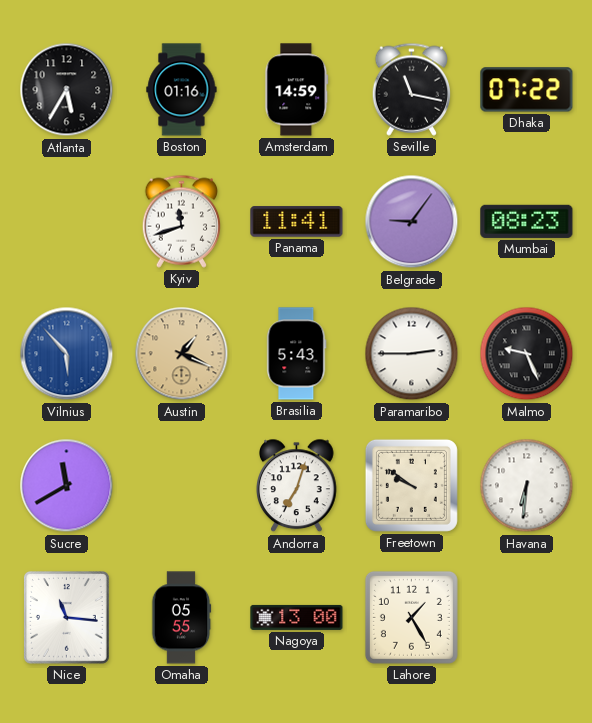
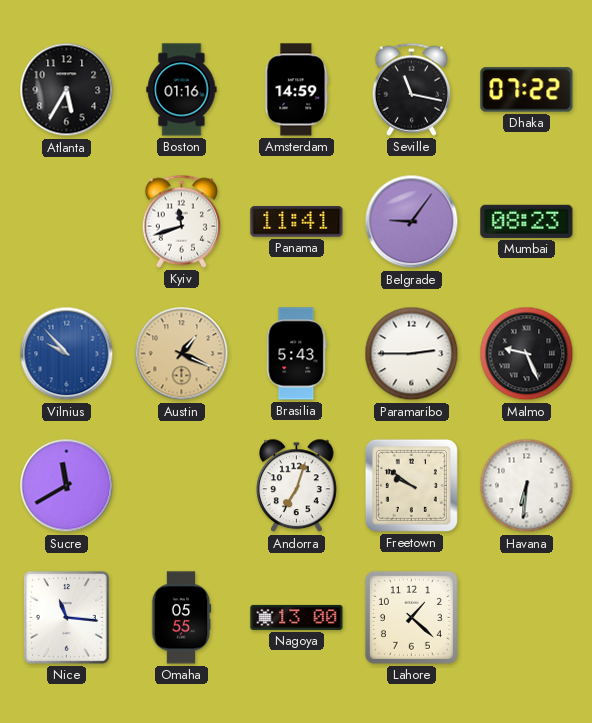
Vilnius: 5:53 -> 9:53
Lahore: 1:25 -> 1:22
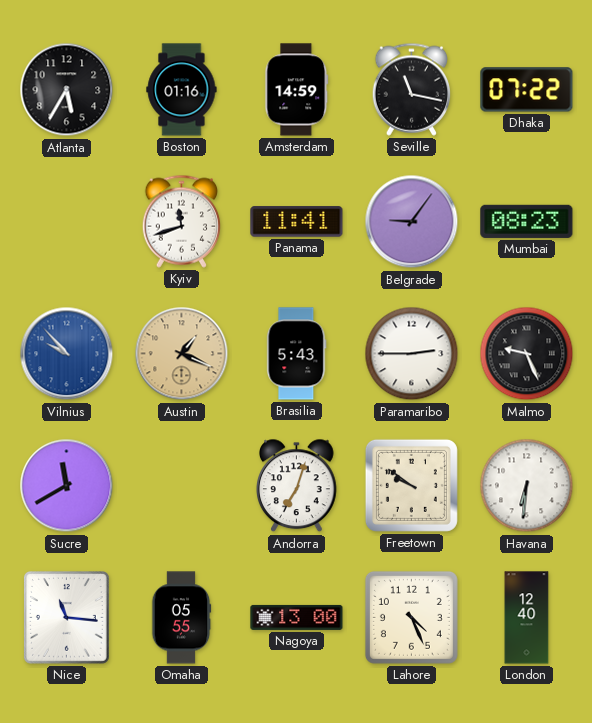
Lahore: 1:22 -> 4:26
London: none -> 12:40
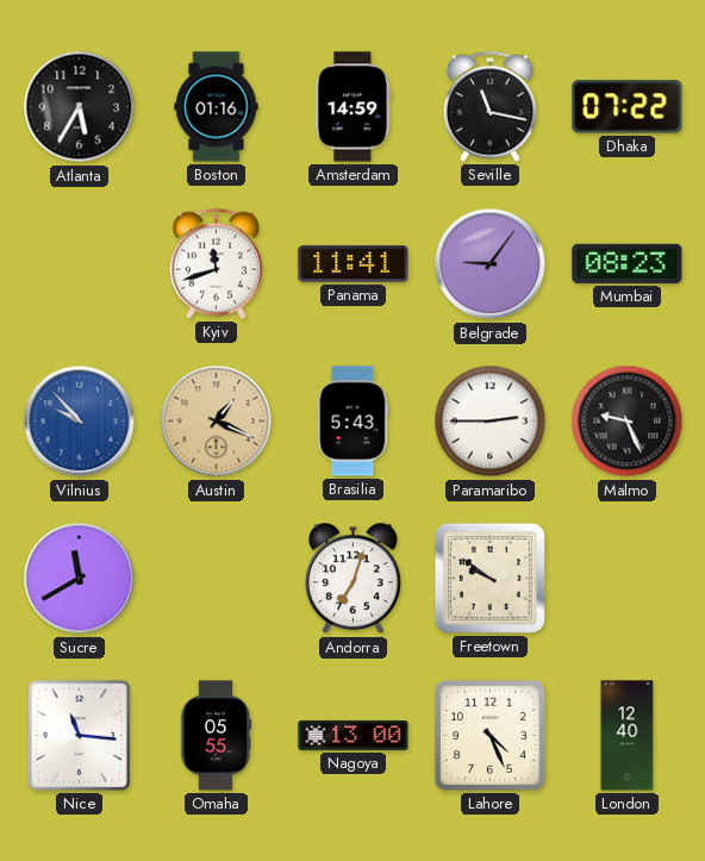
Havana: 6:31 -> none
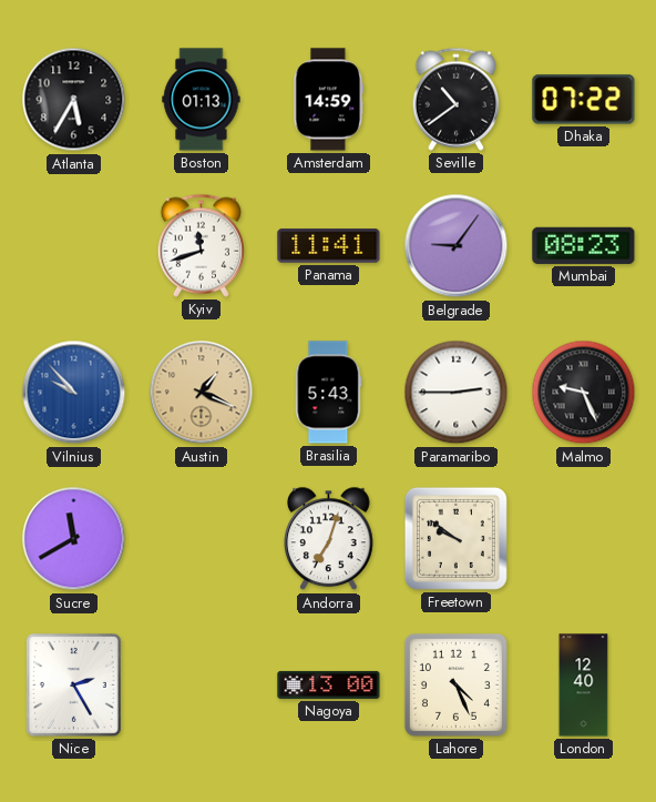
Boston: 01:16 -> 01:13
Seville: 11:17 -> 10:39
Nice: 11:16 -> 2:25
Omaha: 05:55 -> none
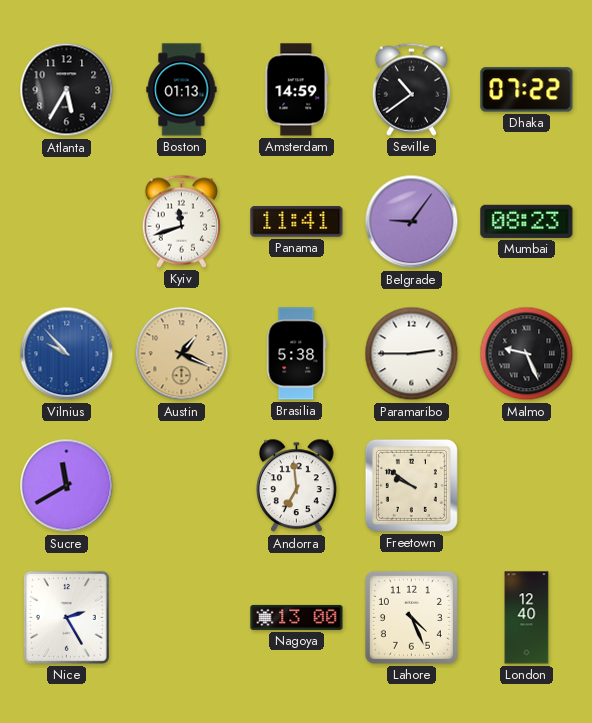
Brasilia: 5:43 -> 5:38
Andorra: 7:03 -> 6:59
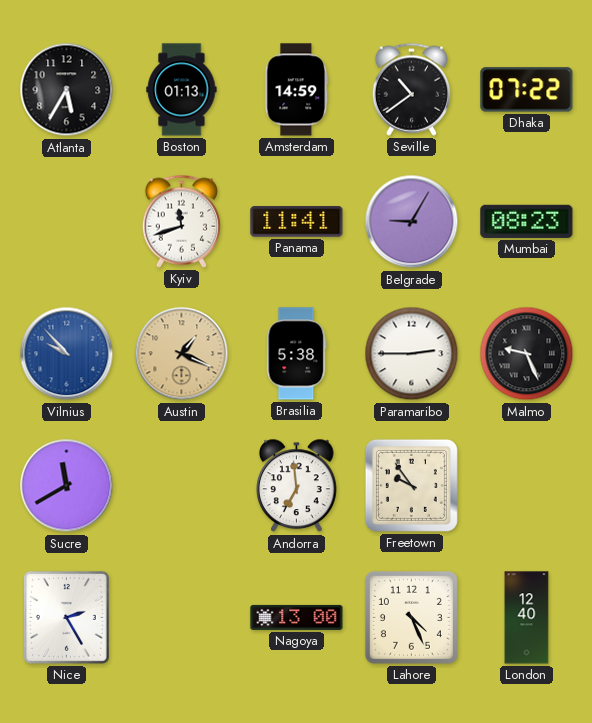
Belgrade: 9:06 -> 9:05
Freetown: 9:51 -> 9:54
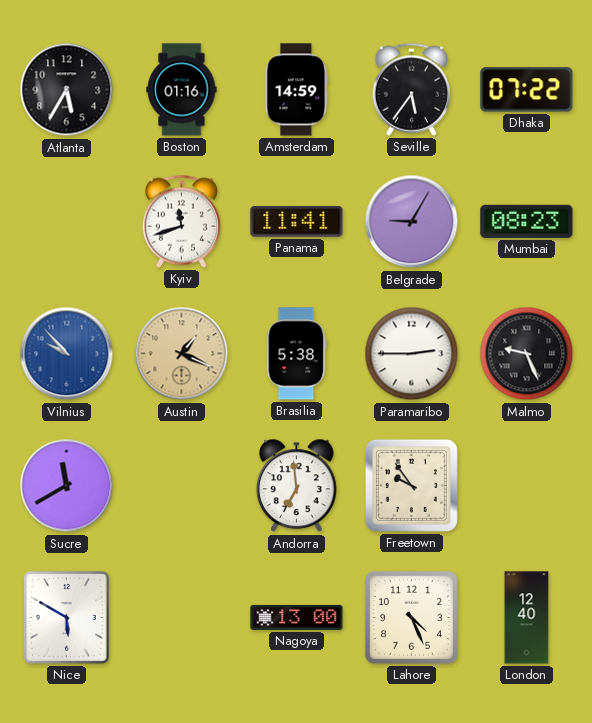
Boston: 01:13 -> 01:16
Seville: 10:39 -> 5:36
Nice: 2:25 -> 5:50
